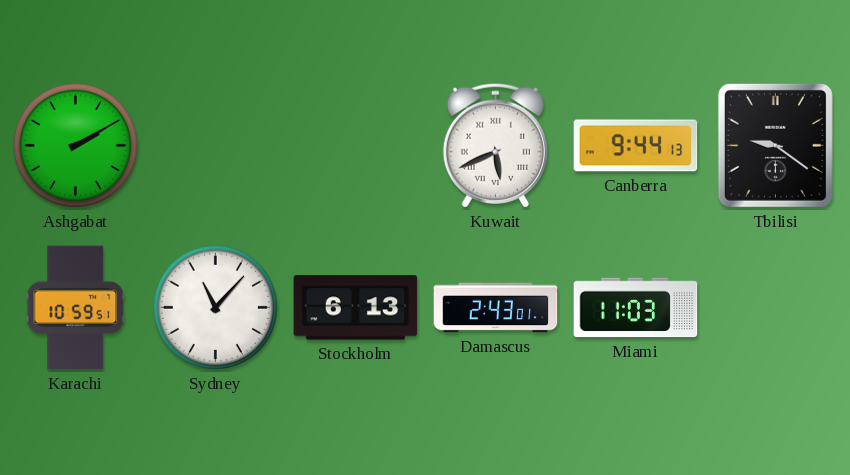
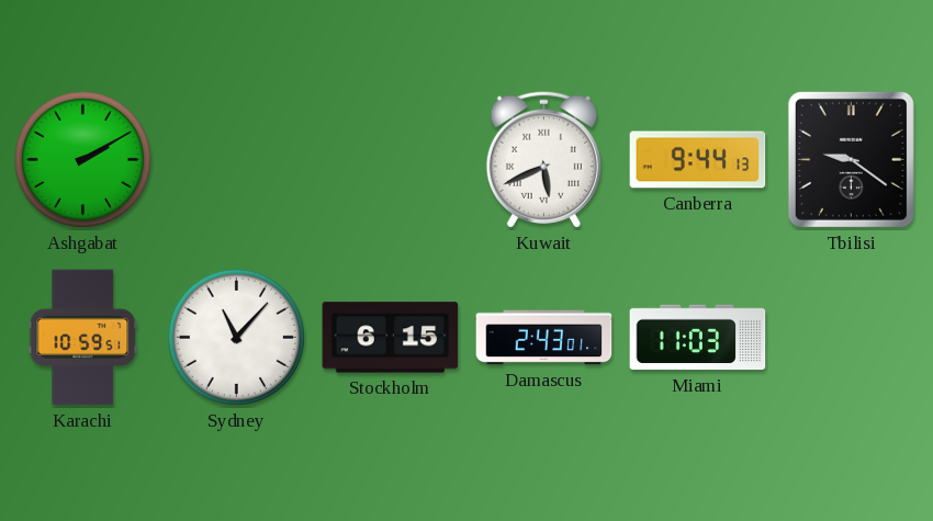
Stockholm: 6:13 -> 6:15
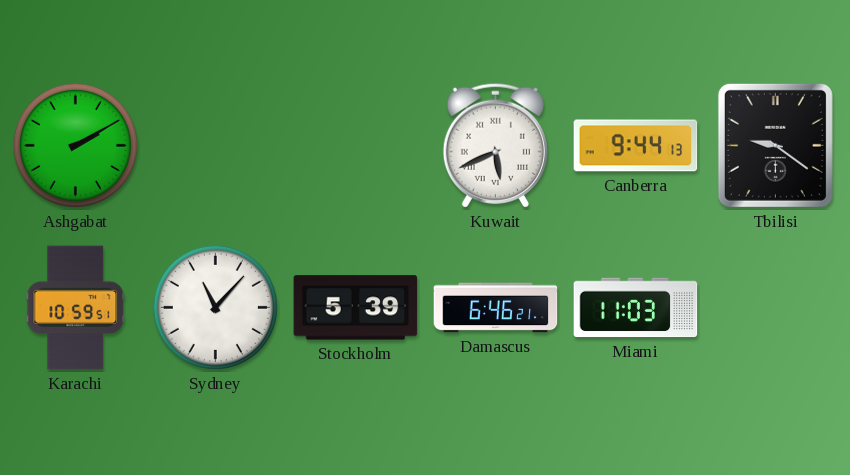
Stockholm: 6:15 -> 5:39
Damascus: 2:43 -> 6:46
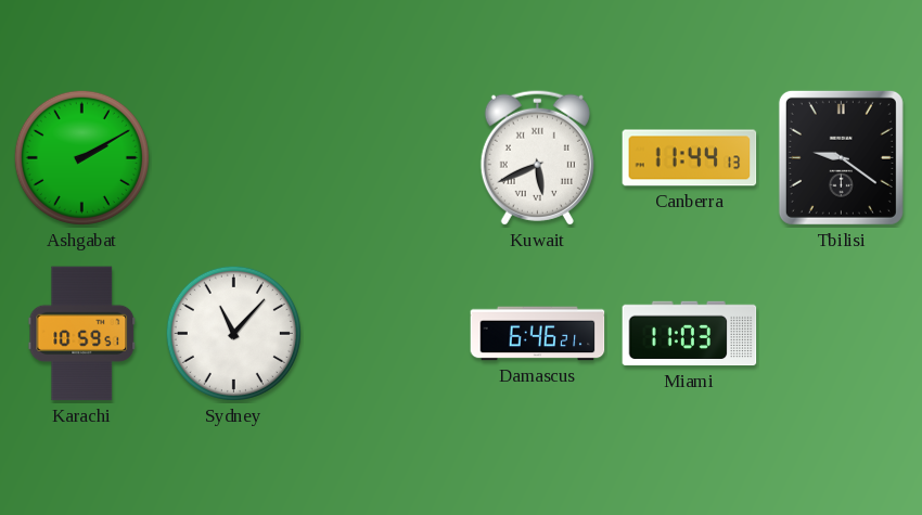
Canberra: 9:44 -> 11:44
Stockholm: 5:39 -> none
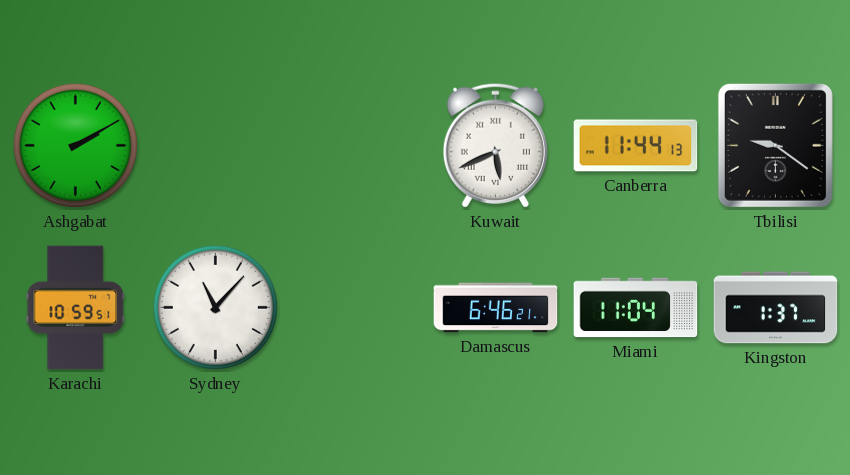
Miami: 11:03 -> 11:04
Kingston: none -> 1:37
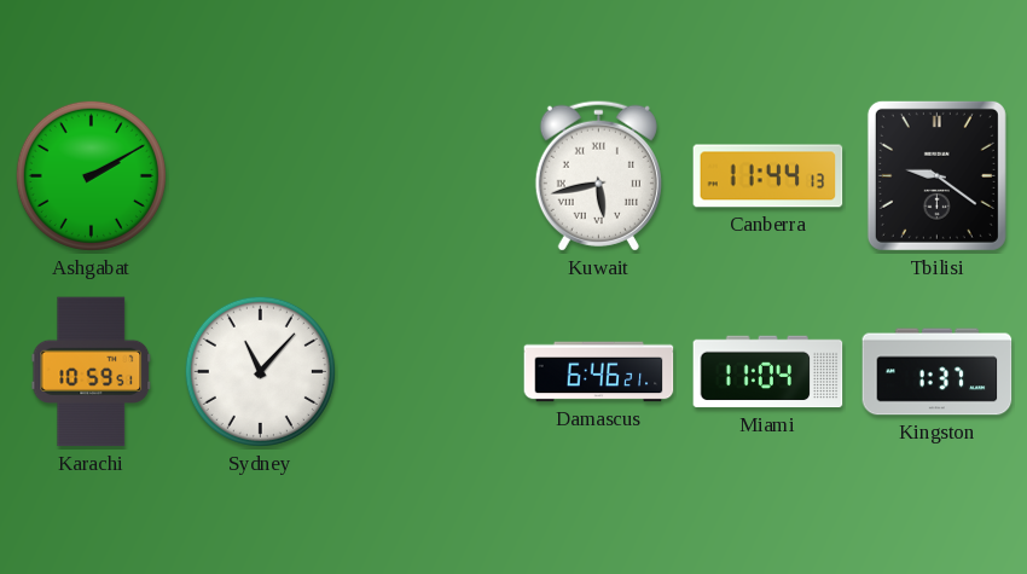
Kuwait: 5:41 -> 5:43
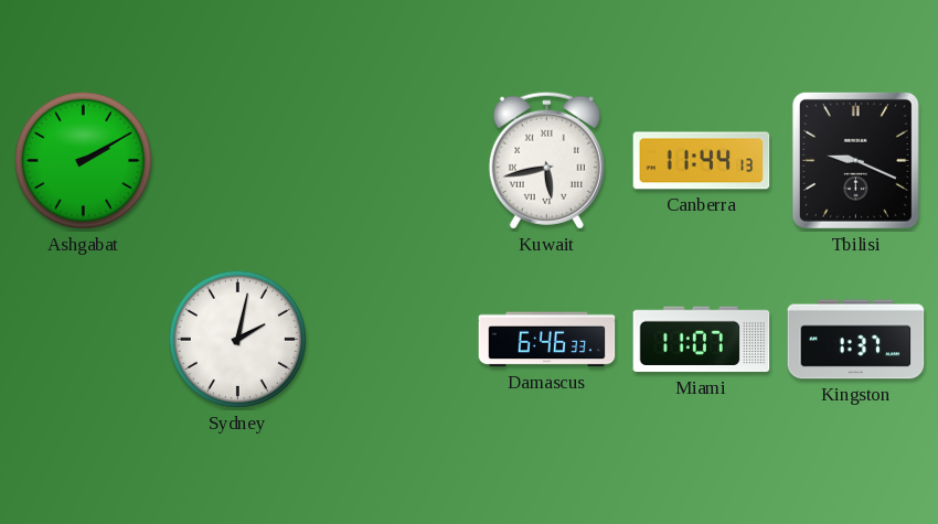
Tbilisi: 9:21 -> 9:19
Karachi: 10:59 -> none
Sydney: 11:07 -> 2:02
Damascus: 6:46:21 -> 6:46:33
Miami: 11:04 -> 11:07
